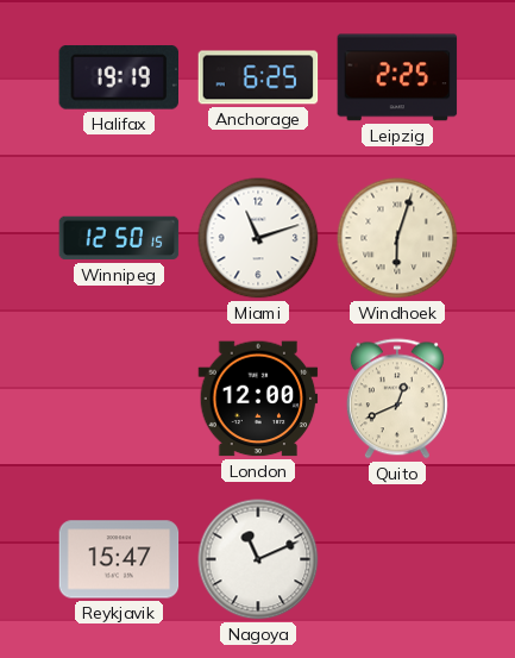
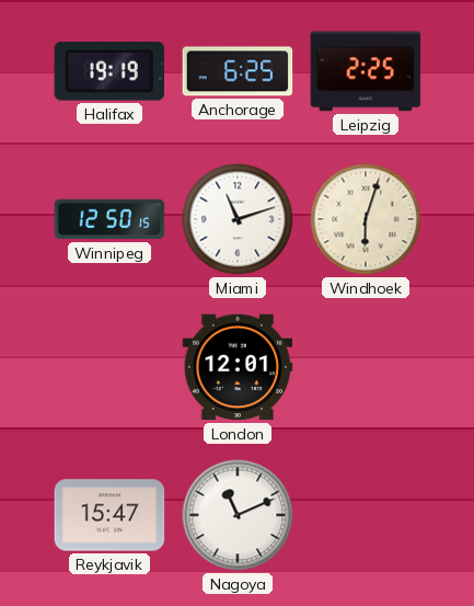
London: 12:00 -> 12:01
Quito: 12:41 -> none
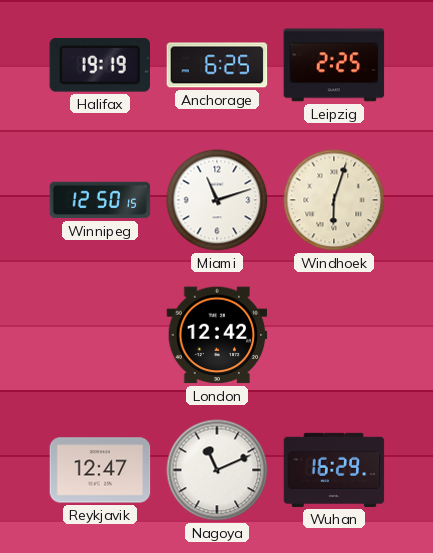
London: 12:01 -> 12:42
Reykjavik: 15:47 -> 12:47
Wuhan: none -> 16:29
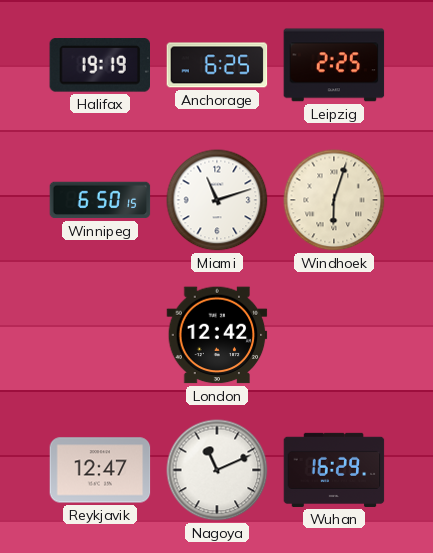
Winnipeg: 12:50 -> 6:50
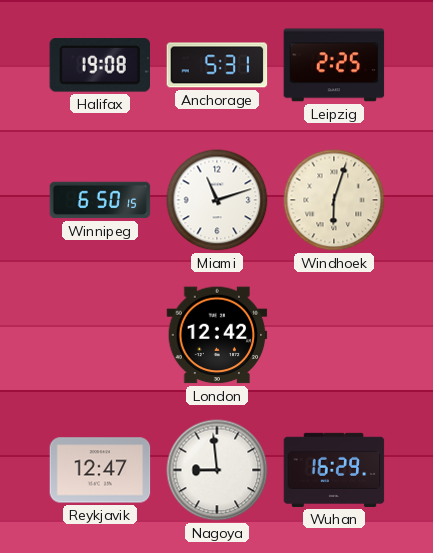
Halifax: 19:19 -> 19:08
Anchorage: 6:25 -> 5:31
Nagoya: 11:11 -> 8:59
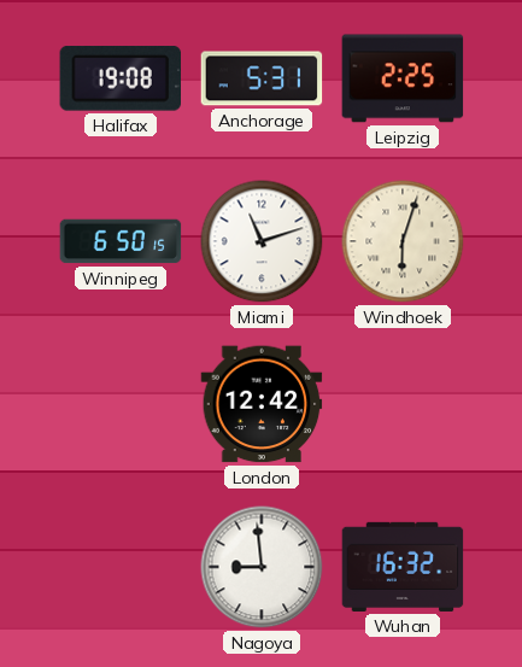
Reykjavik: 12:47 -> none
Wuhan: 16:29 -> 16:32
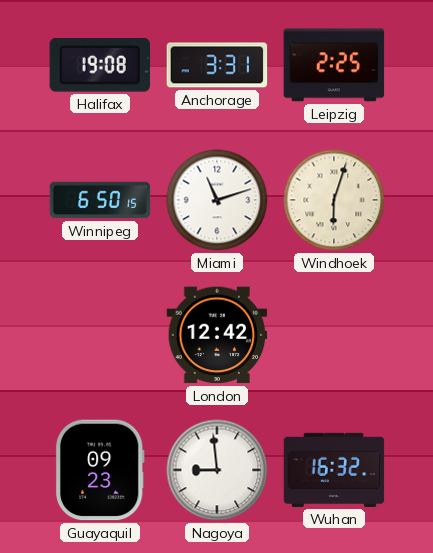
Anchorage: 5:31 -> 3:31
Guayaquil: none -> 09:23
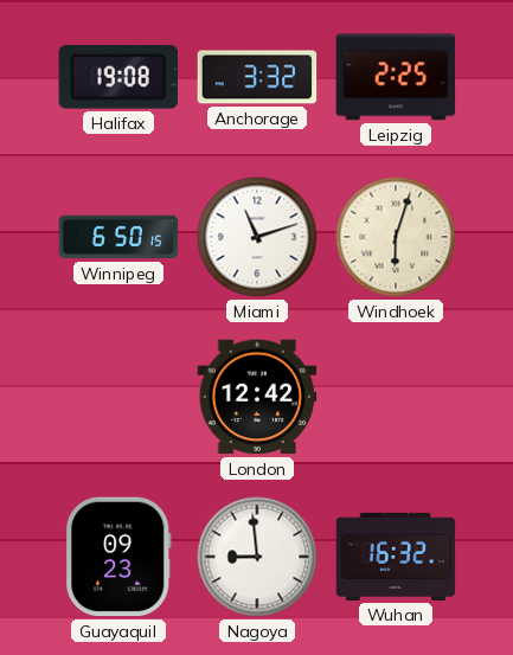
Anchorage: 3:31 -> 3:32
